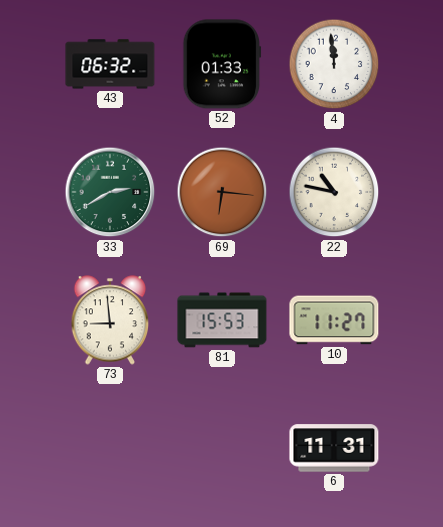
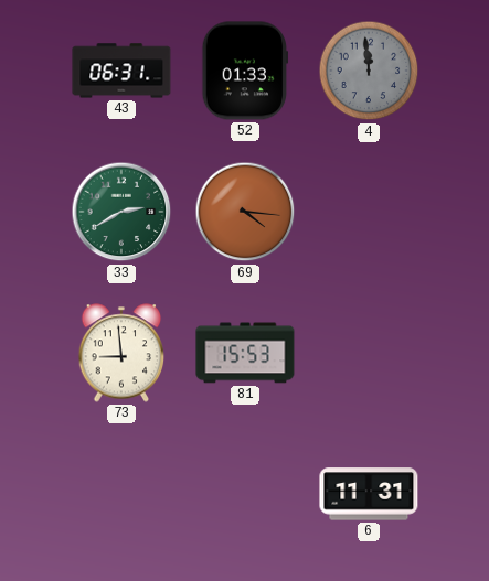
43: 06:32 -> 06:31
4 dial: white -> grey
69: 6:16 -> 4:16
22: 10:47 -> none
10: 11:27 -> none
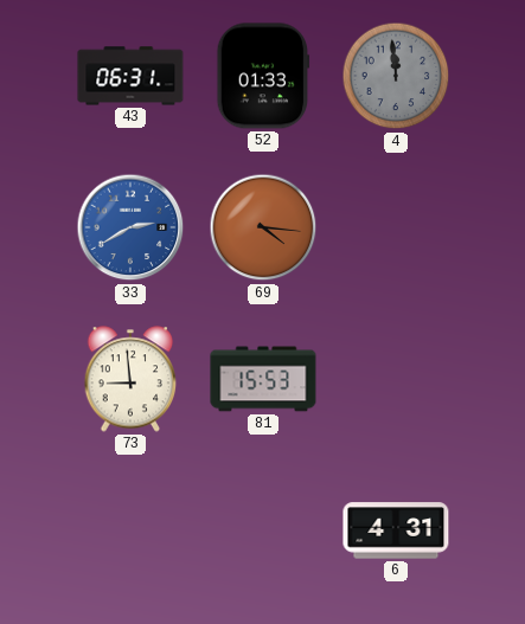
33 dial: green -> blue
6: 11:31 -> 4:31
